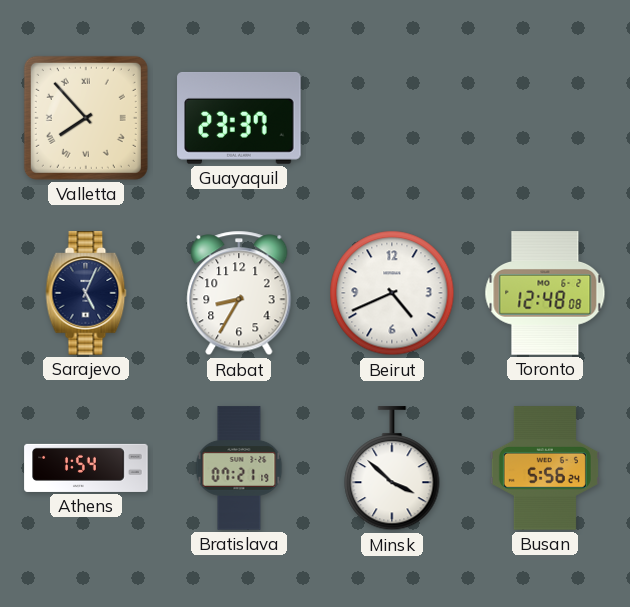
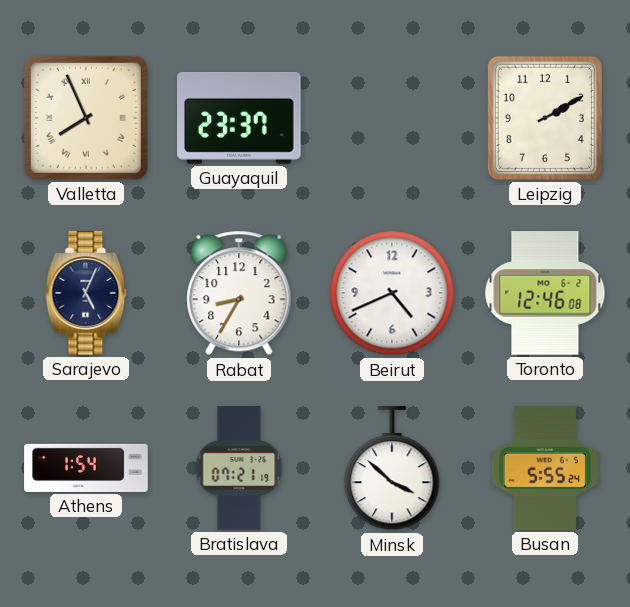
Valletta: 7:53 -> 7:56
Leipzig: none -> 2:10
Toronto: 12:48 -> 12:46
Busan: 5:56 -> 5:55
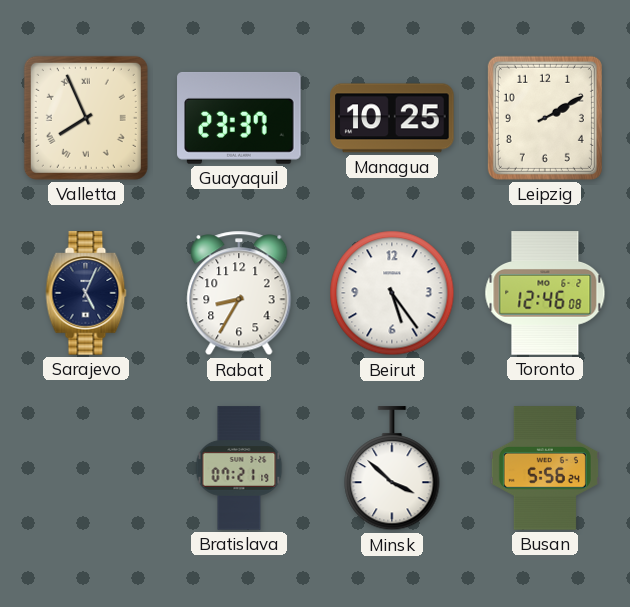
Managua: none -> 10:25
Beirut: 4:41 -> 5:24
Athens: 1:54 -> none
Busan: 5:55 -> 5:56
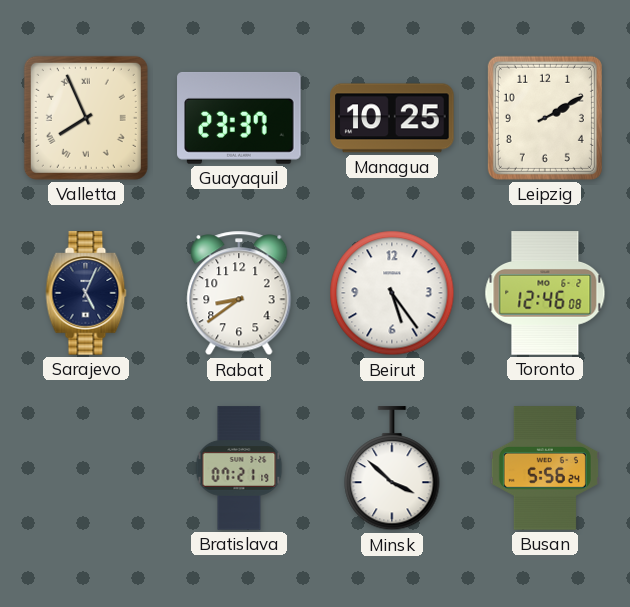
Rabat: 8:35 -> 8:39
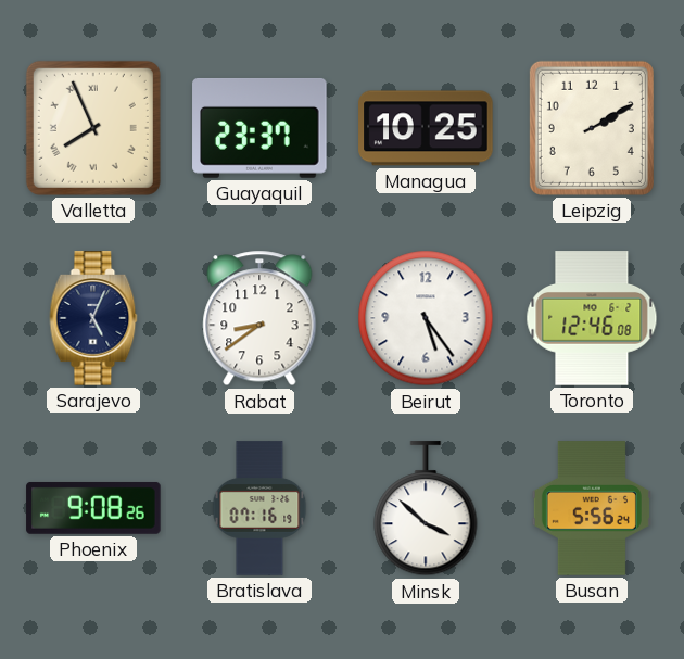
Phoenix: none -> 9:08
Bratislava: 07:21 -> 07:16
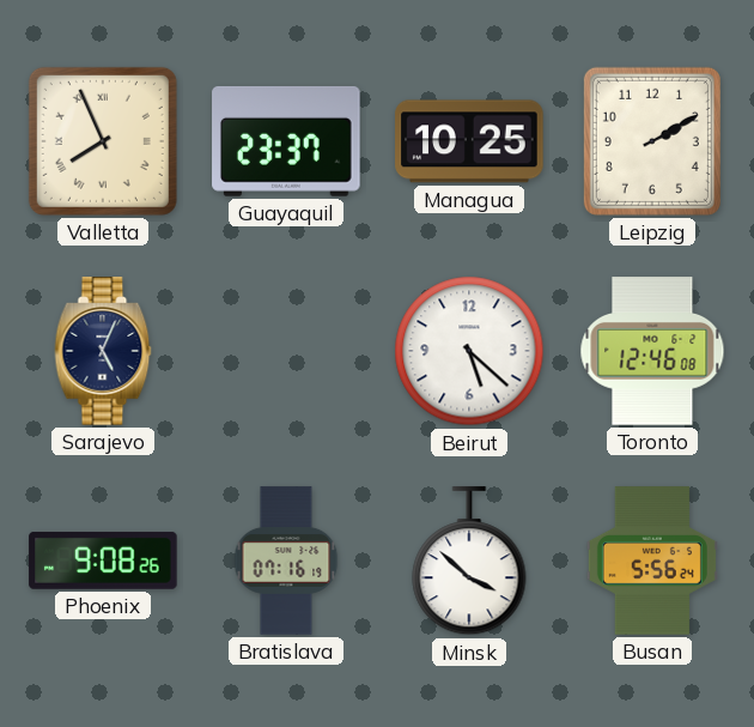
Rabat: 8:39 -> none
Beirut: 5:24 -> 5:22
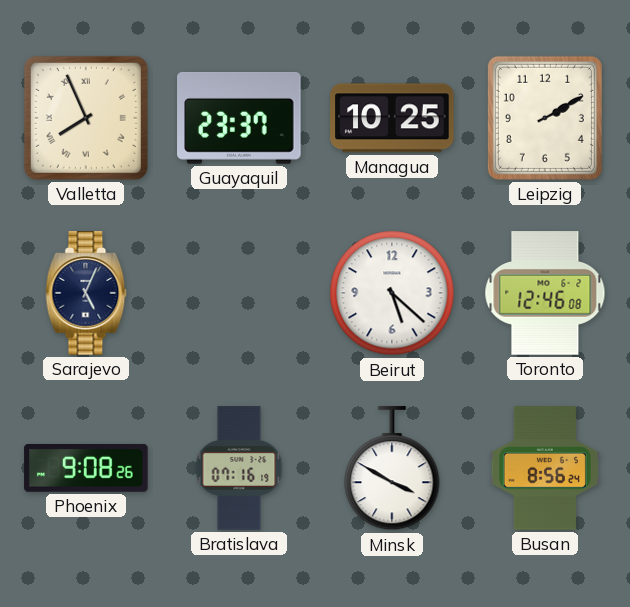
Minsk: 3:52 -> 3:50
Busan: 5:56 -> 8:56
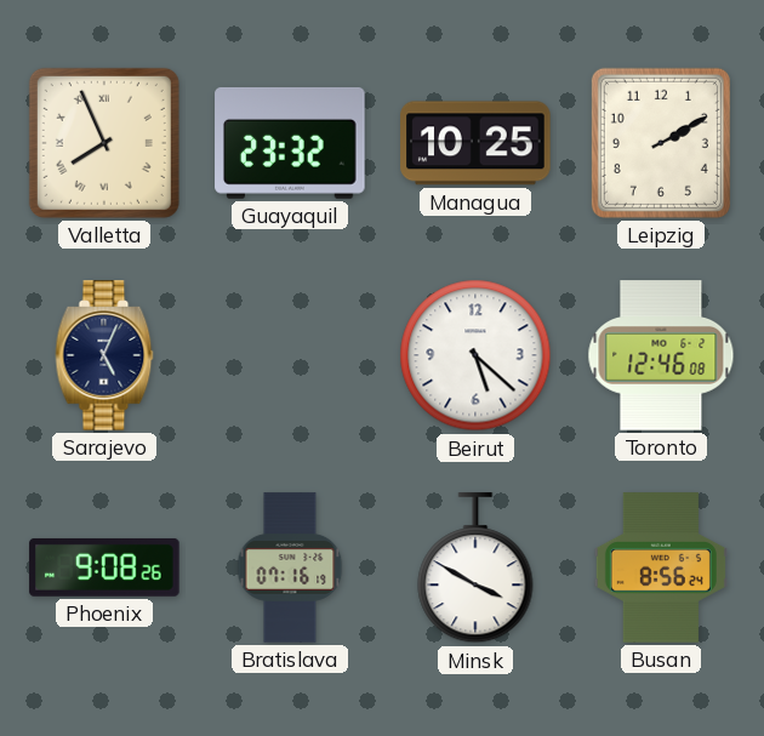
Guayaquil: 23:37 -> 23:32
